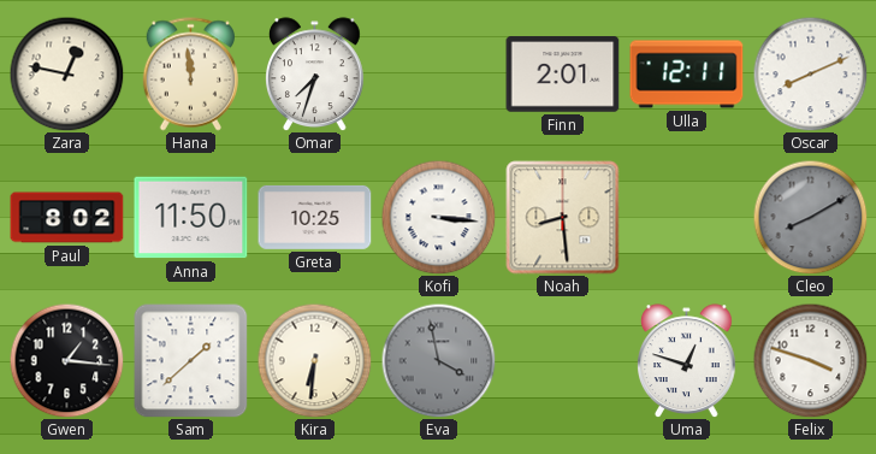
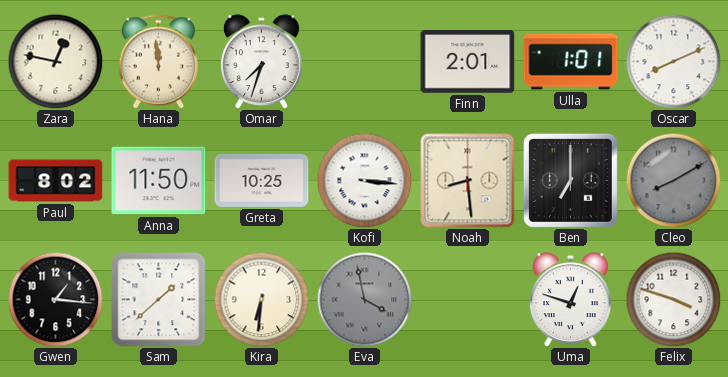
Ulla: 12:11 -> 1:01
Ben: none -> 7:00
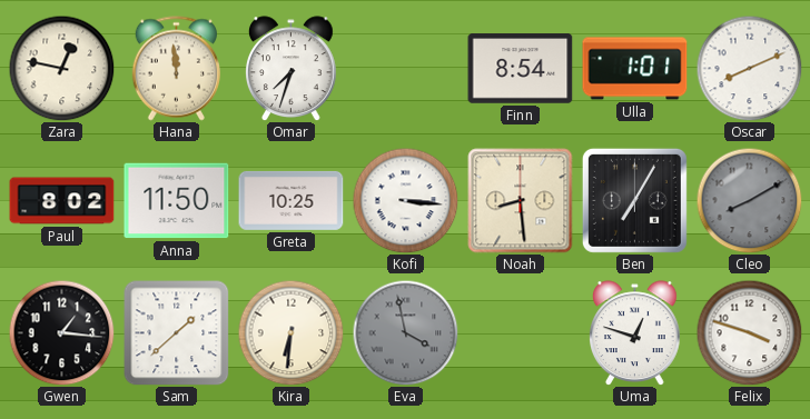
Finn: 2:01 -> 8:54
Ben: 7:00 -> 7:05
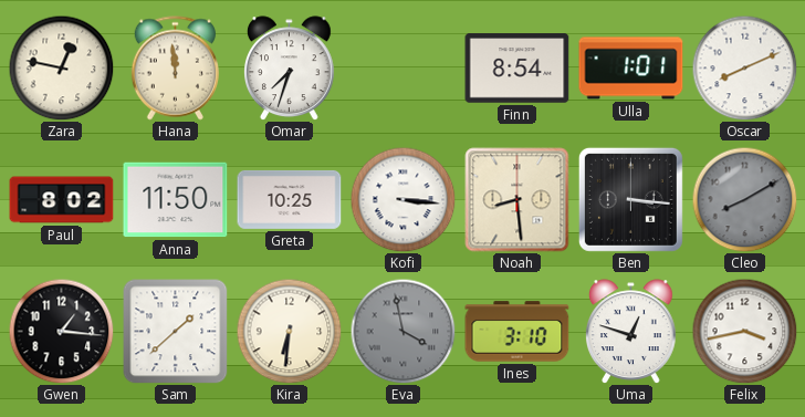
Ben: 7:05 -> 3:16
Ines: none -> 3:10
Felix: 3:48 -> 3:43
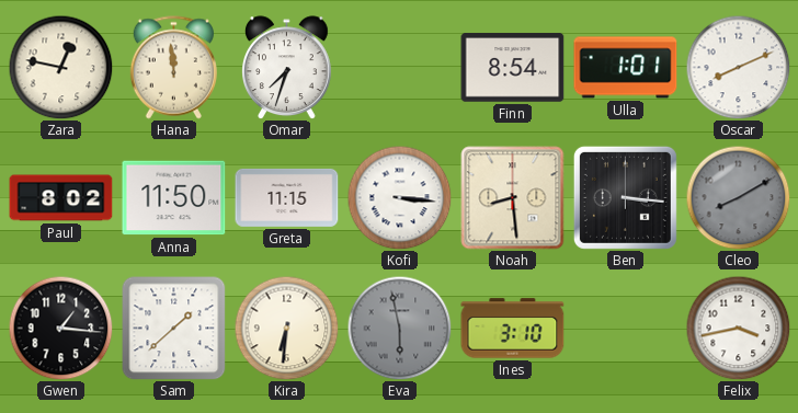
Greta: 10:25 -> 11:15
Eva: 3:58 -> 5:58
Uma: 12:48 -> none
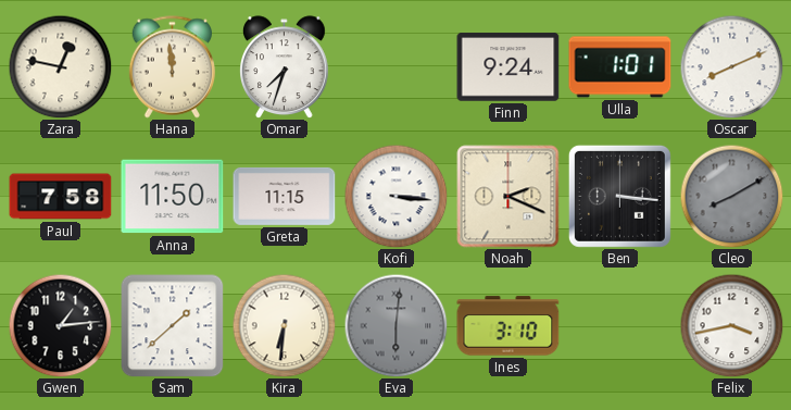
Finn: 8:54 -> 9:24
Paul: 8:02 -> 7:58
Noah: 8:29 -> 2:19
Gwen: 1:16 -> 1:14
Eva: 5:58 -> 6:01
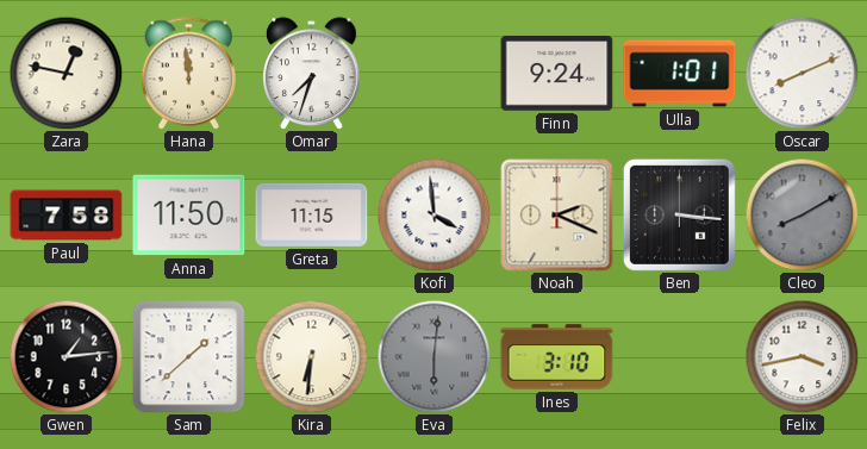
Kofi: 3:16 -> 3:59
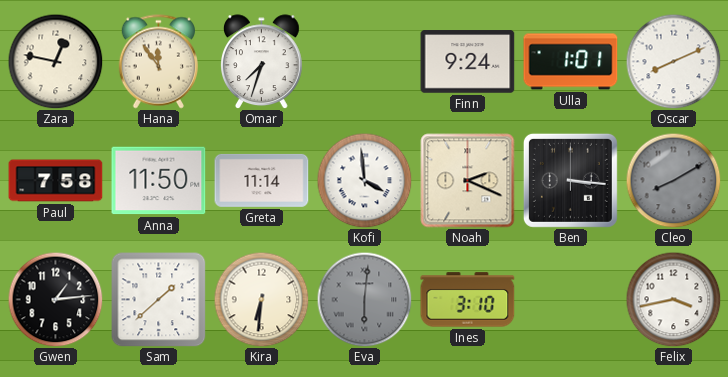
Hana: 11:59 -> 11:54
Greta: 11:15 -> 11:14
